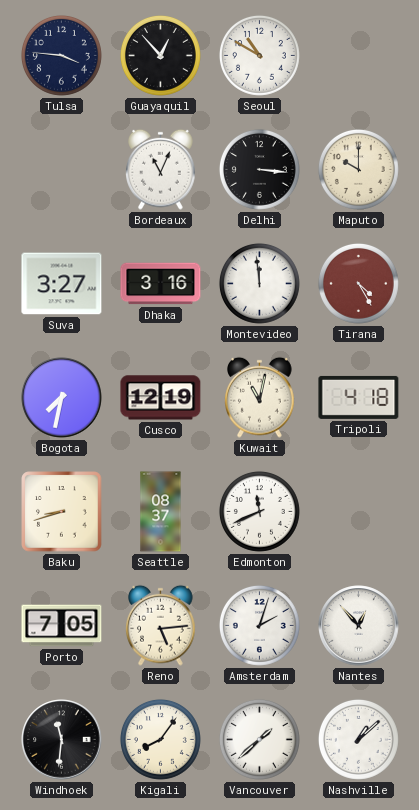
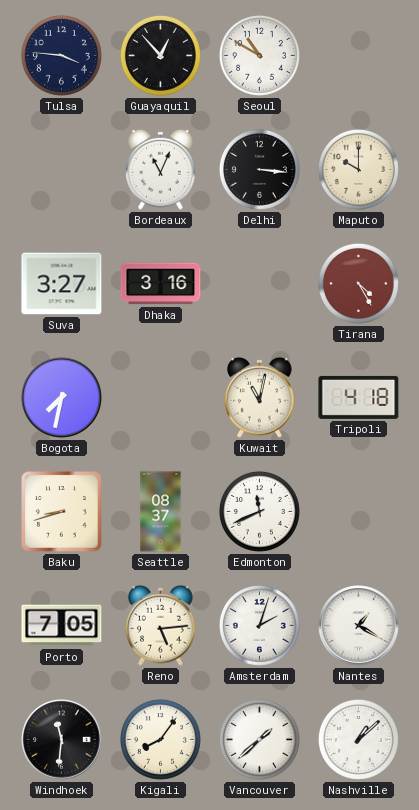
Montevideo: 11:59 -> none
Cusco: 12:19 -> none
Nantes: 12:53 -> 1:20
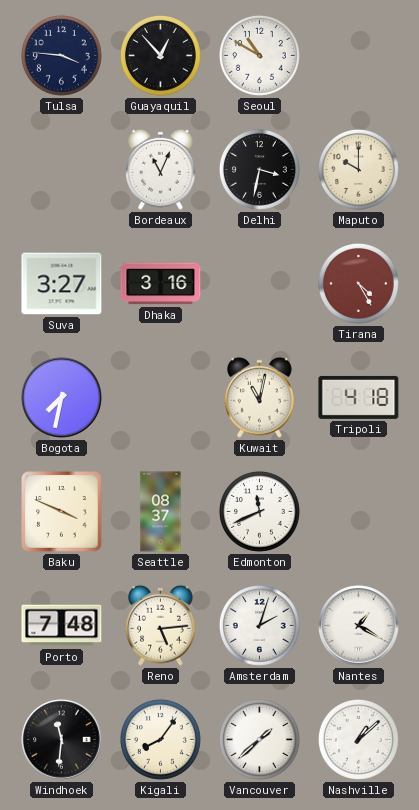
Delhi: 3:16 -> 3:32
Baku: 8:42 -> 3:49
Porto: 7:05 -> 7:48
